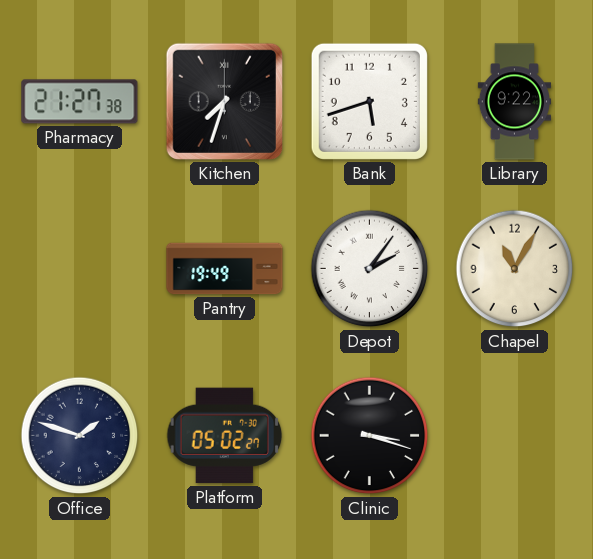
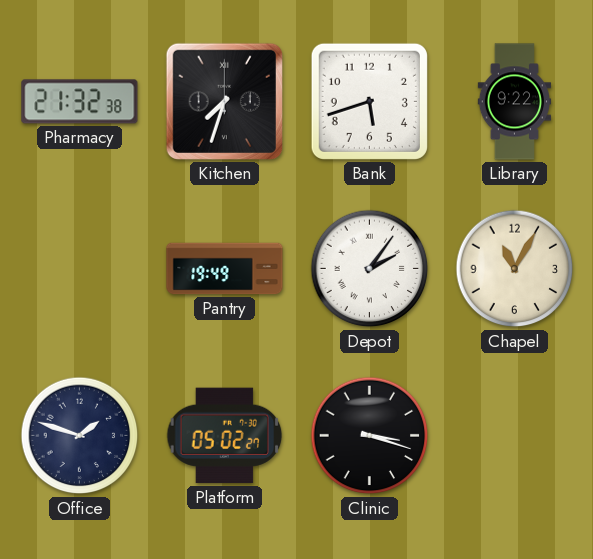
Pharmacy: 21:27 -> 21:32
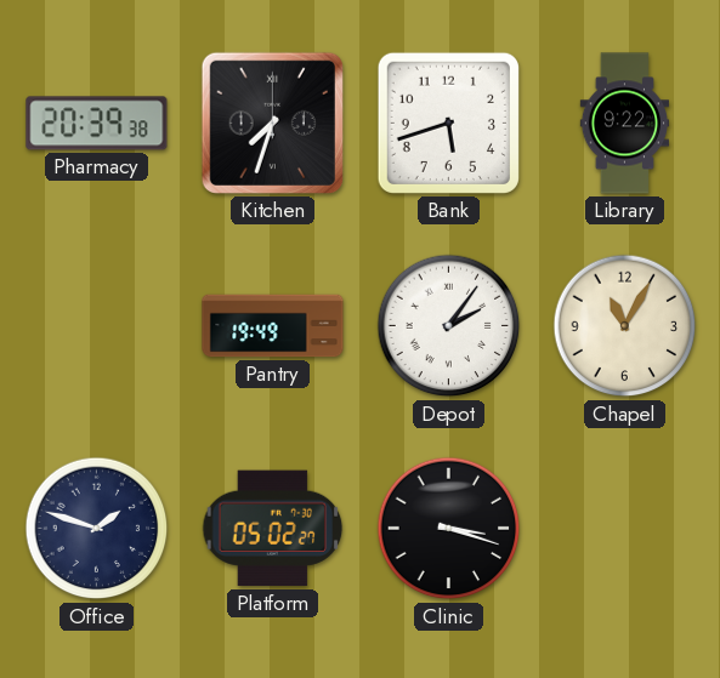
Pharmacy: 21:32 -> 20:39
